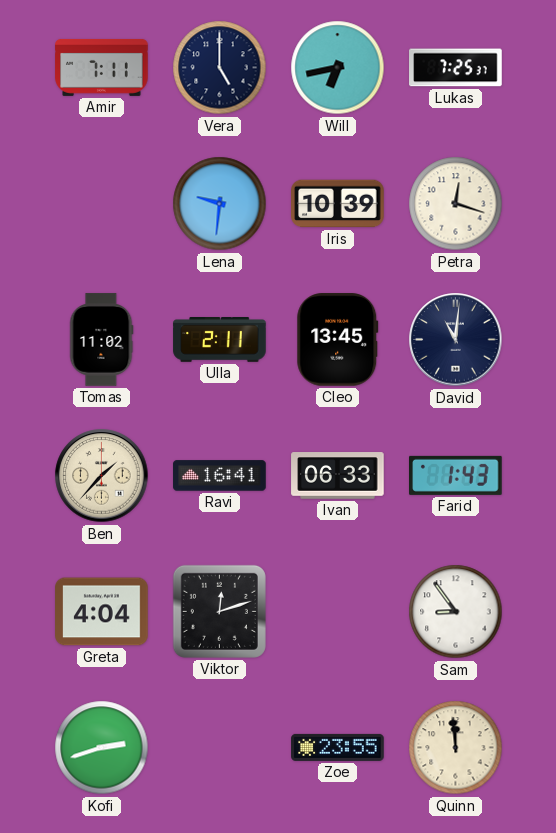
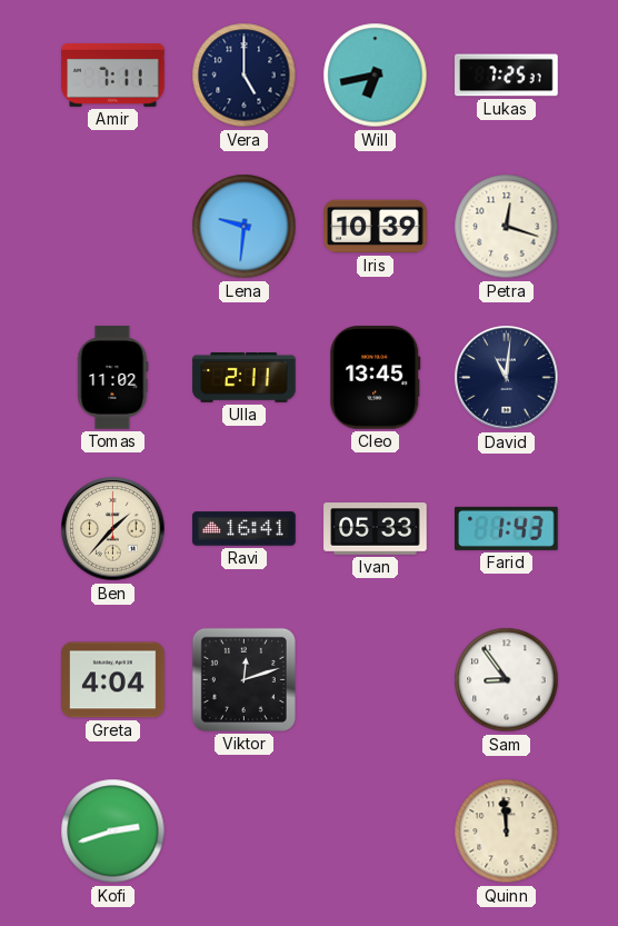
Ivan: 06:33 -> 05:33
Zoe: 23:55 -> none
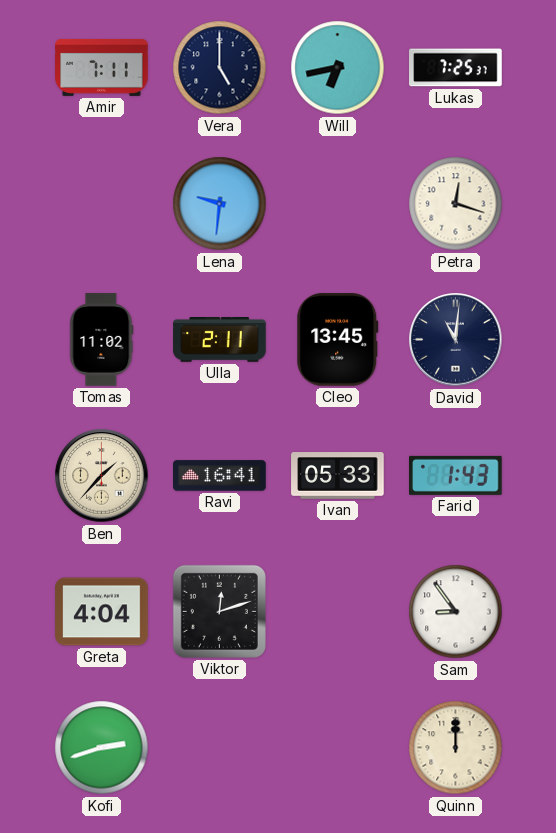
Iris: 10:39 -> none
Quinn: 11:59 -> 12:00
